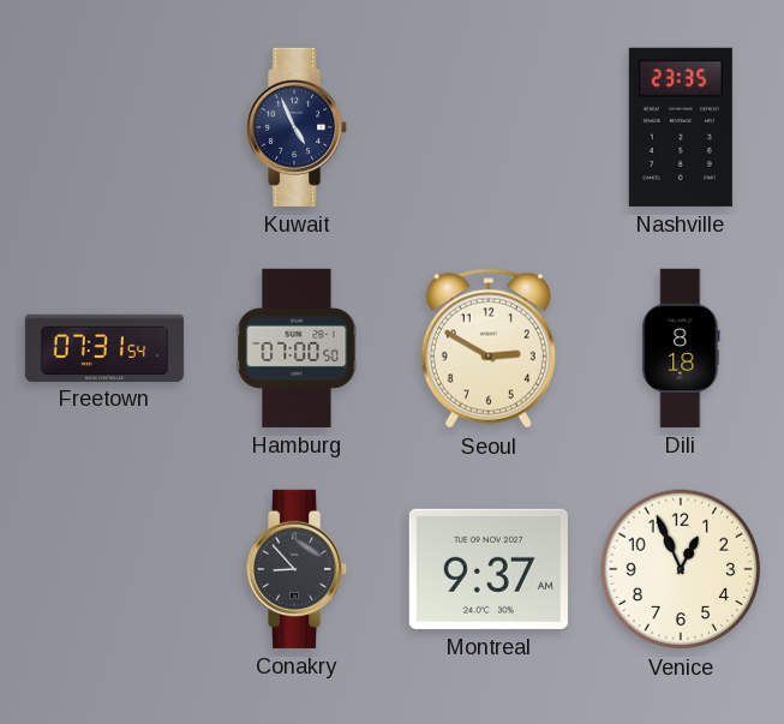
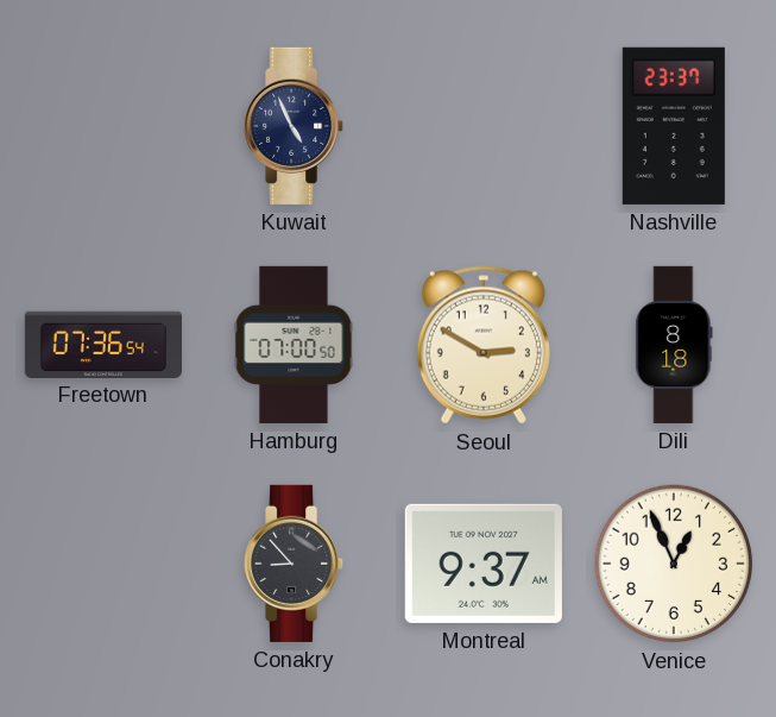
Nashville: 23:35 -> 23:37
Freetown: 07:31 -> 07:36
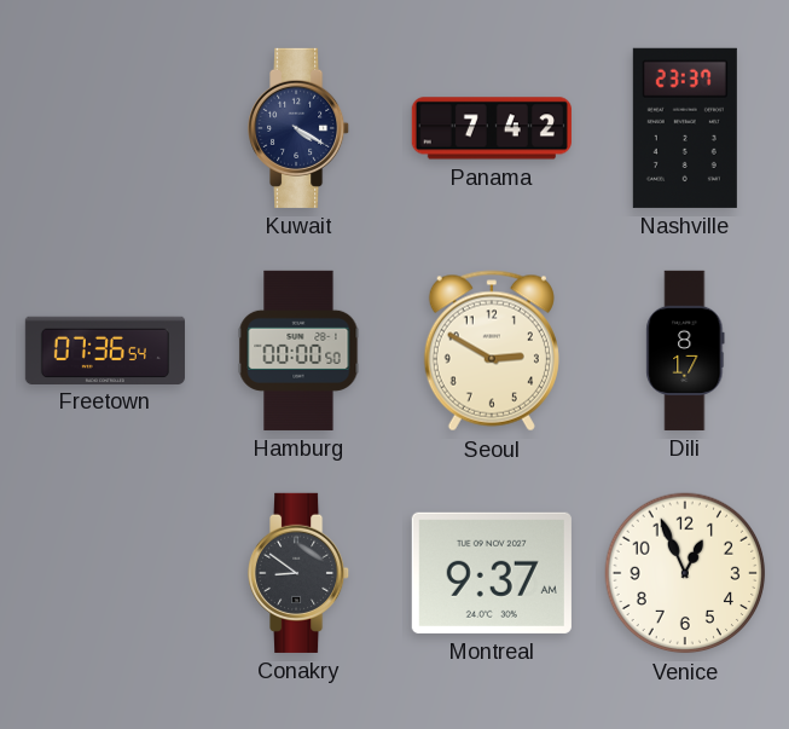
Kuwait: 4:56 -> 4:20
Panama: none -> 7:42
Hamburg: 07:00 -> 00:00
Dili: 8:18 -> 8:17
Conakry: 8:53 -> 8:51
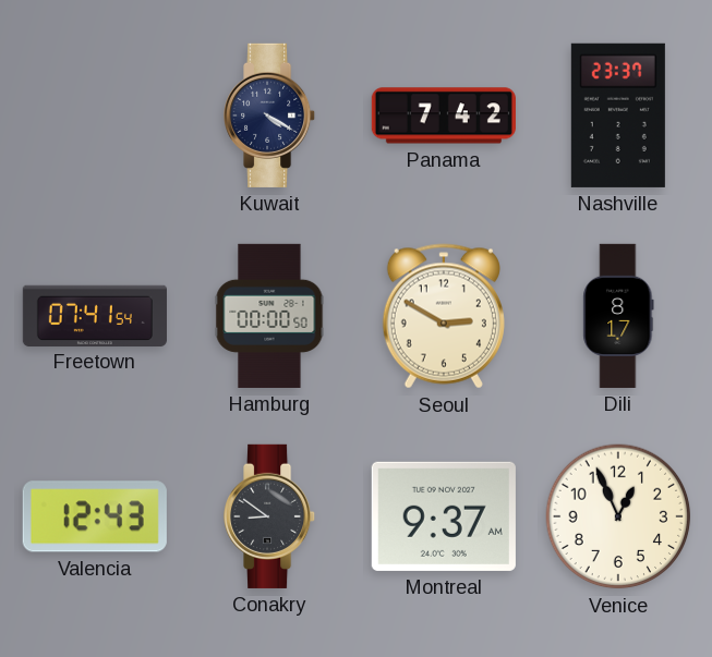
Freetown: 07:36 -> 07:41
Valencia: none -> 12:43
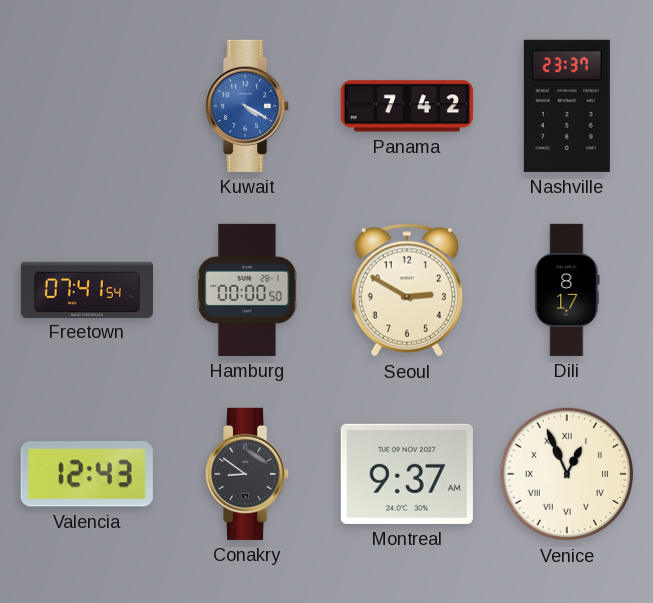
Kuwait dial: navy -> blue
Venice numerals: Arabic -> Roman
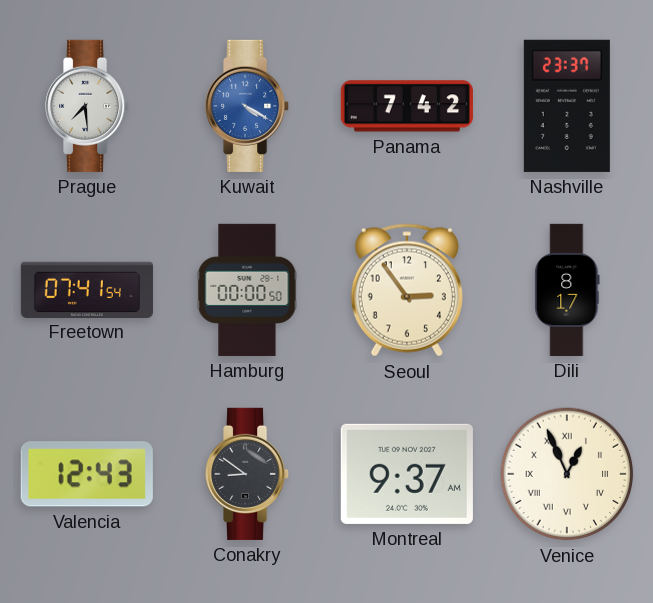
Prague: none -> 7:29
Seoul: 2:50 -> 2:54
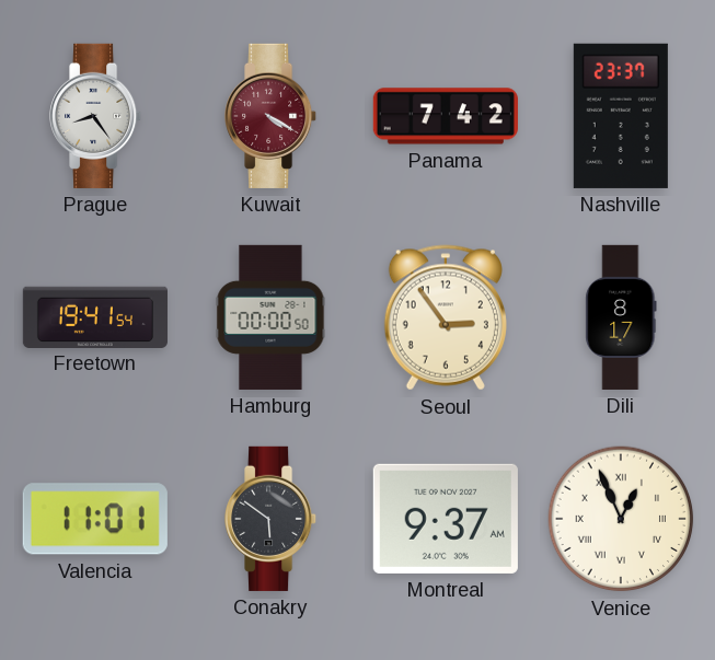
Prague: 7:29 -> 8:24
Kuwait dial: blue -> burgundy
Freetown: 07:41 -> 19:41
Valencia: 12:43 -> 11:01
Conakry: 8:51 -> 5:51
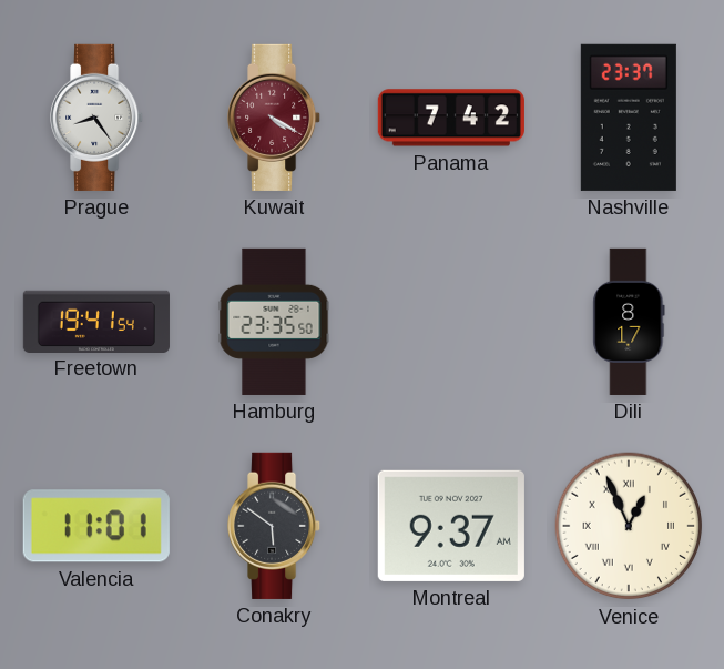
Hamburg: 00:00 -> 23:35
Seoul: 2:54 -> none
